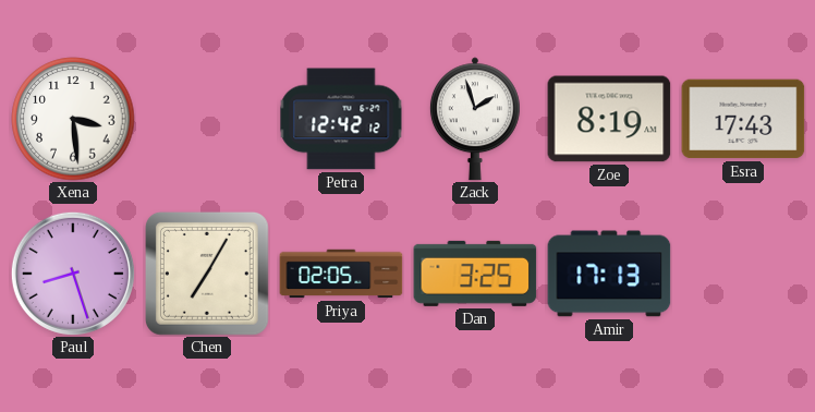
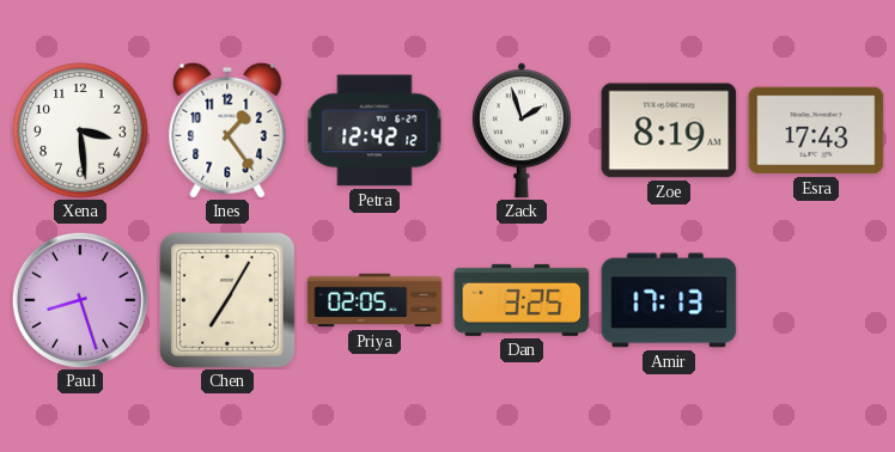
Ines: none -> 1:24
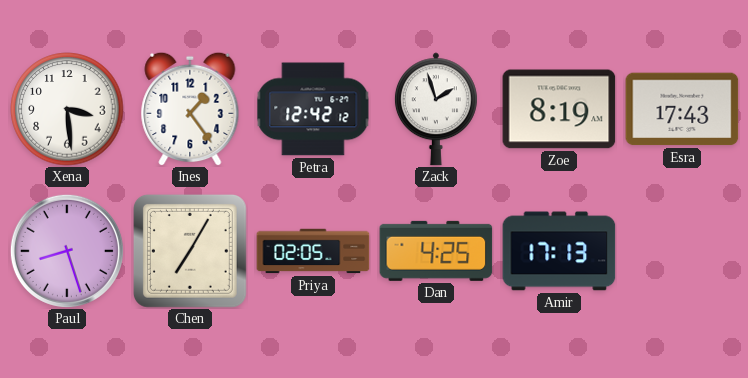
Dan: 3:25 -> 4:25
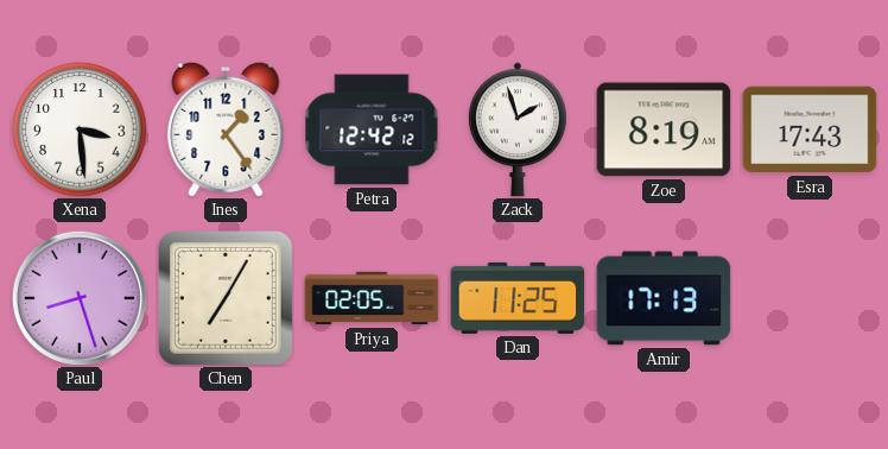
Dan: 4:25 -> 11:25
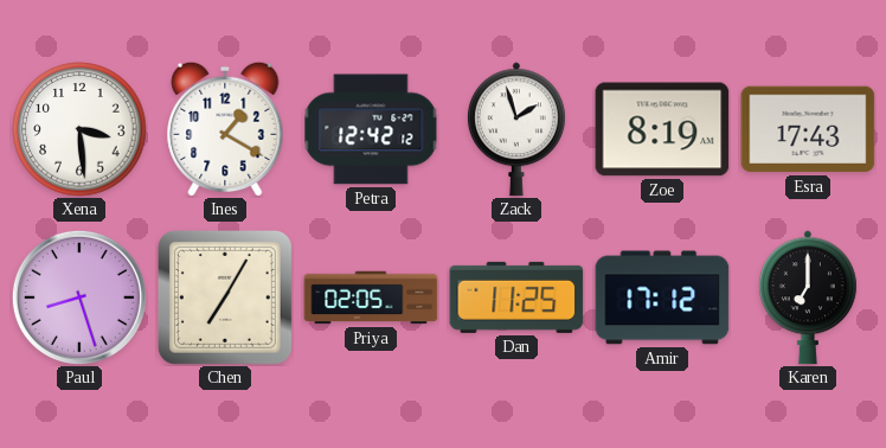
Ines: 1:24 -> 1:20
Amir: 17:13 -> 17:12
Karen: none -> 7:00
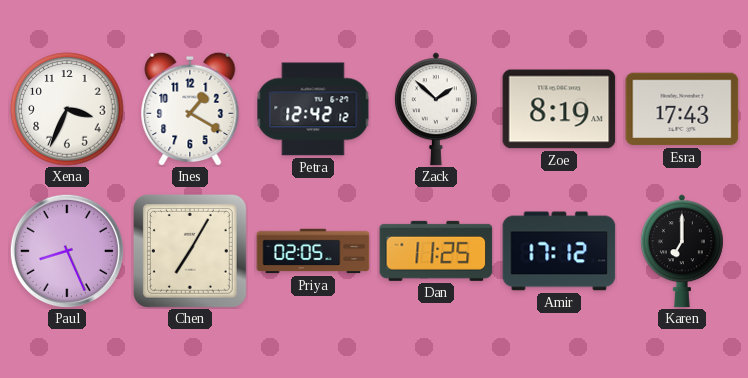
Xena: 3:29 -> 3:34
Zack: 1:57 -> 1:52
Paul: 8:27 -> 8:26
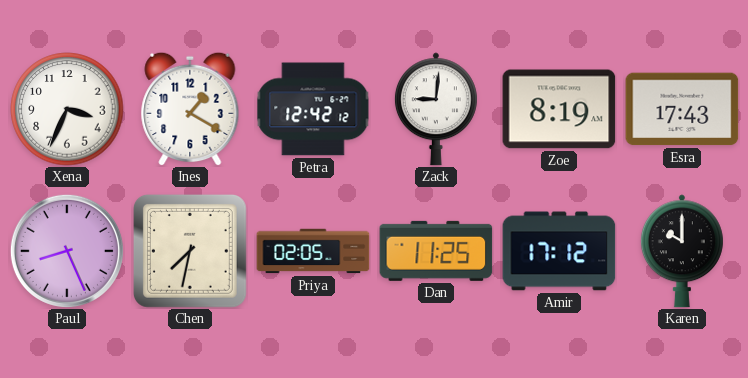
Zack: 1:52 -> 9:01
Chen: 7:05 -> 7:32
Karen: 7:00 -> 10:00
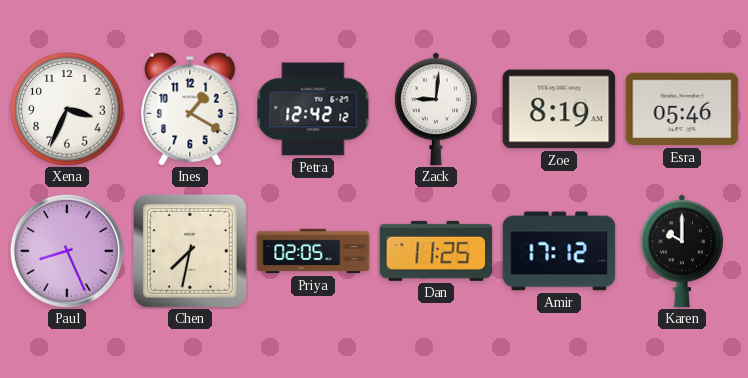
Esra: 17:43 -> 05:46
